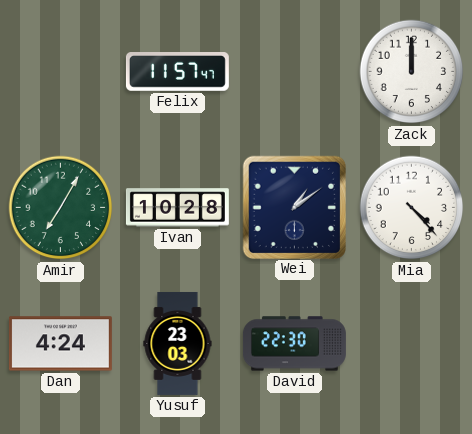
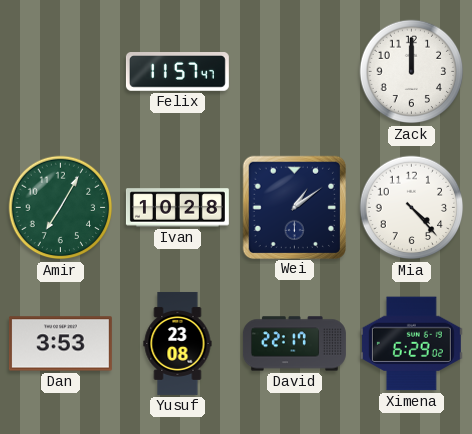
Dan: 4:24 -> 3:53
Yusuf: 23:03 -> 23:08
David: 22:30 -> 22:17
Ximena: none -> 6:29
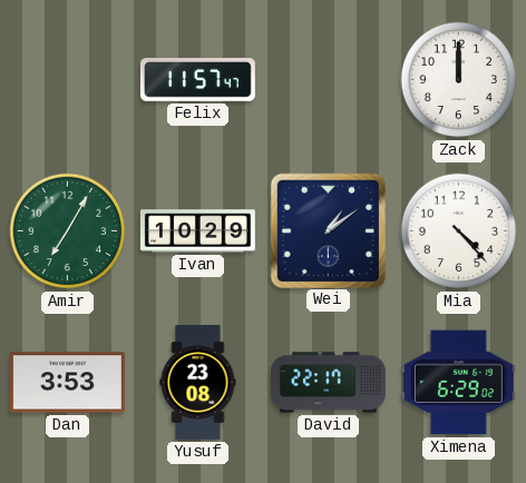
Ivan: 10:28 -> 10:29
